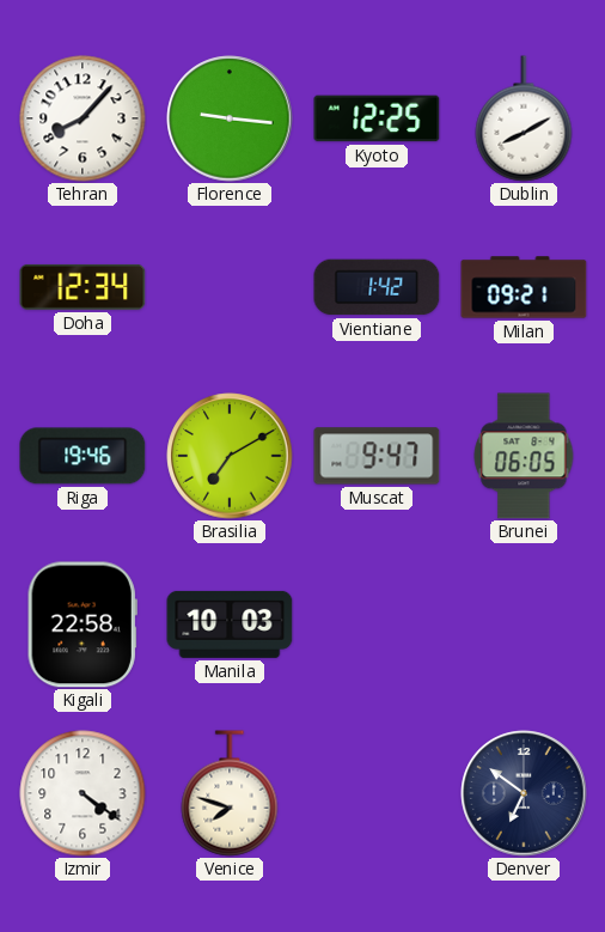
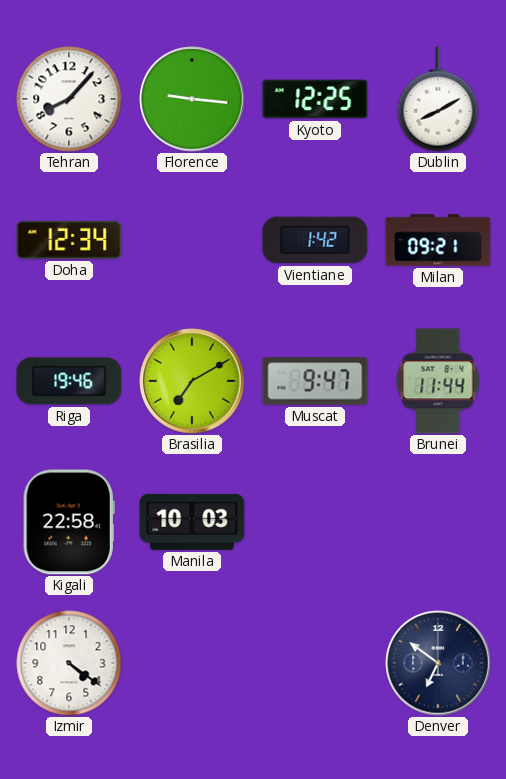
Brunei: 06:05 -> 11:44
Venice: 7:48 -> none
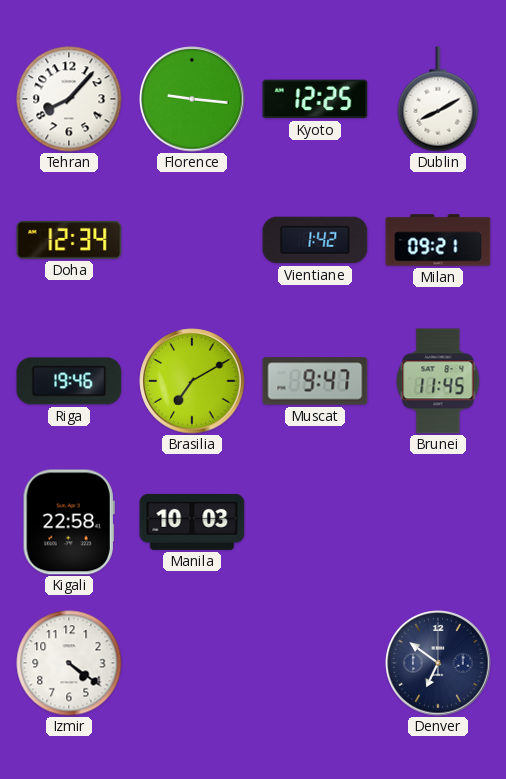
Brunei: 11:44 -> 11:45
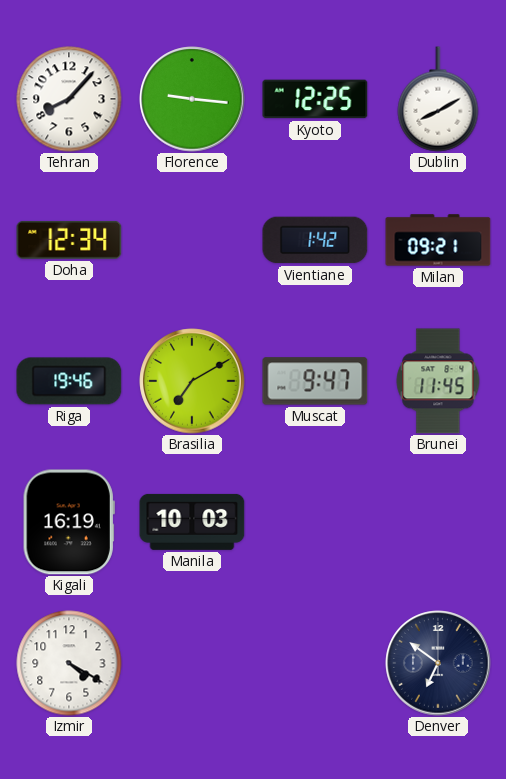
Kigali: 22:58 -> 16:19
Izmir: 4:21 -> 4:20
